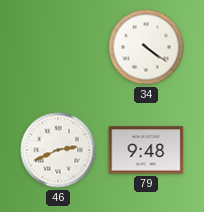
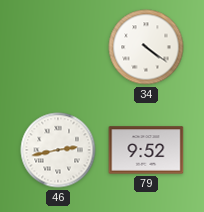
46: 2:41 -> 2:43
79: 9:48 -> 9:52
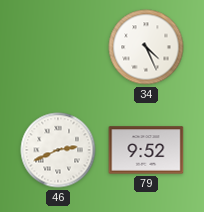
34: 4:21 -> 4:26
46: 2:43 -> 2:41
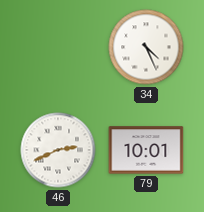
79: 9:52 -> 10:01
